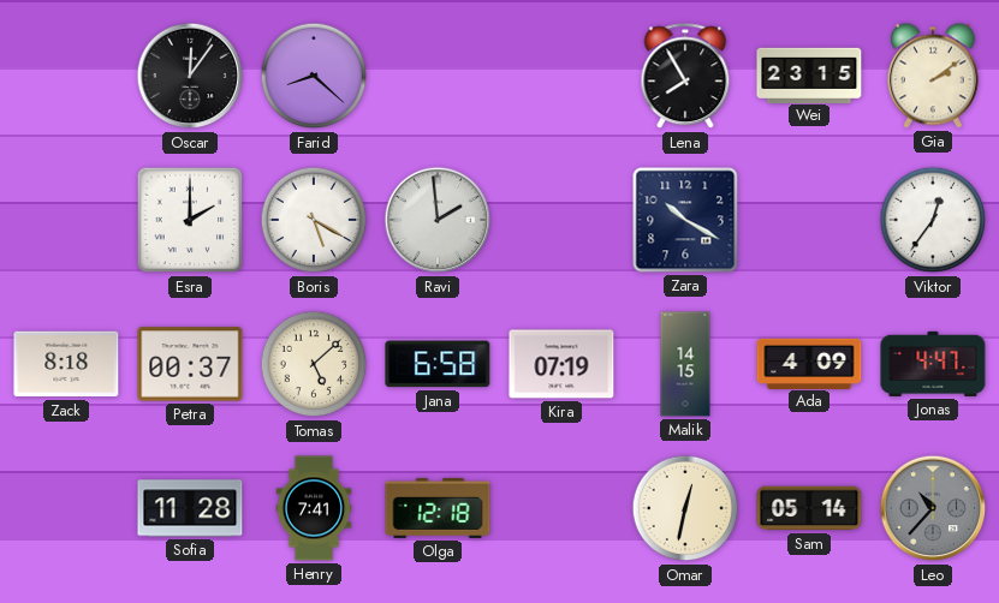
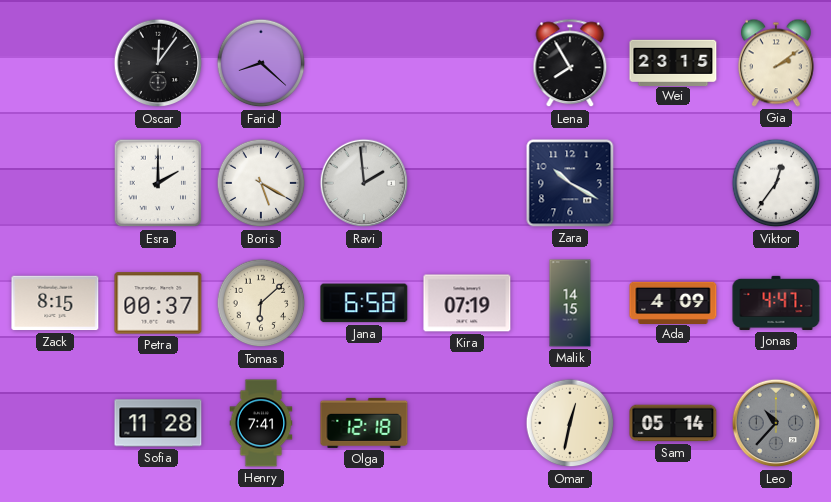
Zack: 8:18 -> 8:15
Tomas: 5:08 -> 6:08
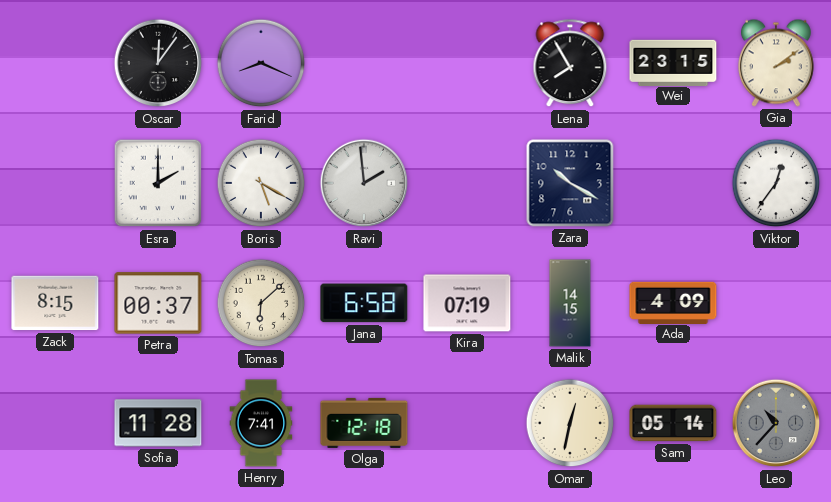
Farid: 8:22 -> 8:19
Jonas: 4:47 -> none
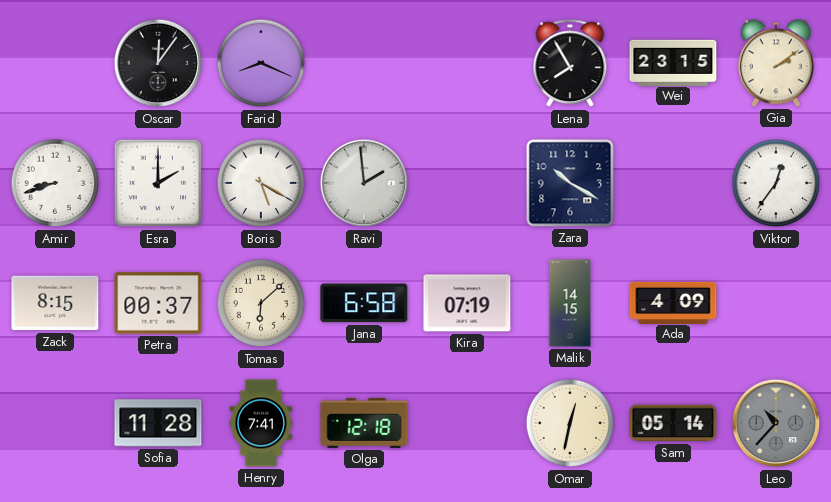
Amir: none -> 8:42
